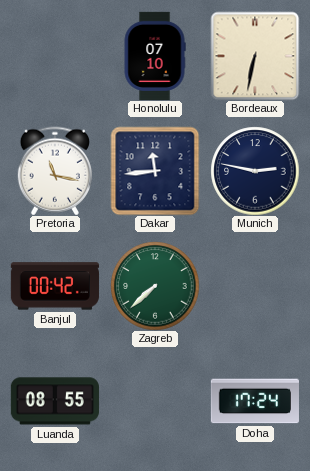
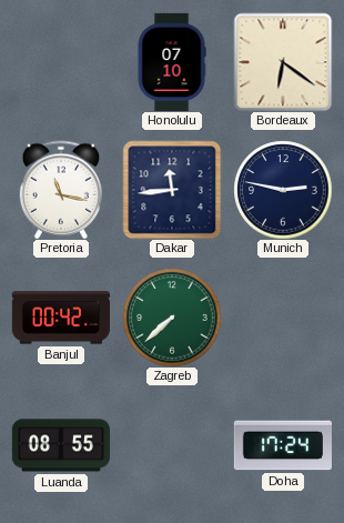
Bordeaux: 6:32 -> 6:21
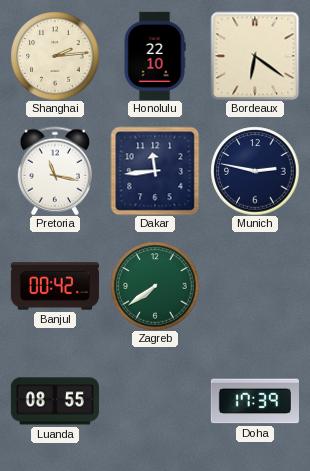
Shanghai: none -> 2:14
Honolulu: 07:10 -> 22:10
Zagreb: 7:38 -> 7:39
Doha: 17:24 -> 17:39
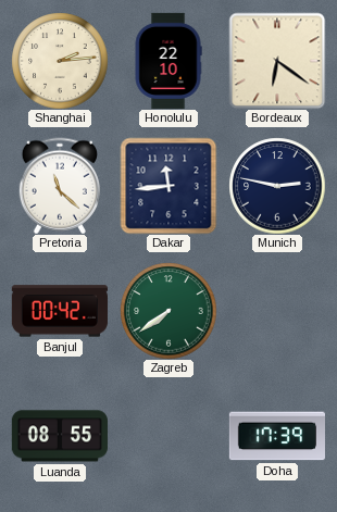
Pretoria: 11:17 -> 11:22
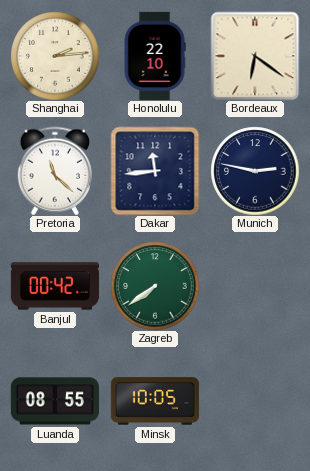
Minsk: none -> 10:05
Doha: 17:39 -> none
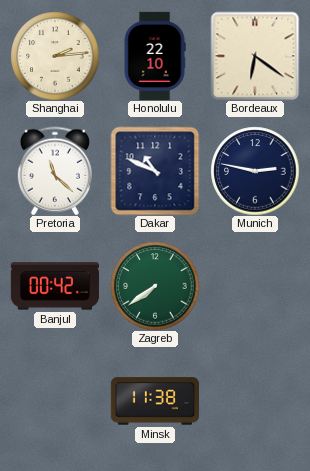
Dakar: 11:44 -> 10:49
Luanda: 08:55 -> none
Minsk: 10:05 -> 11:38
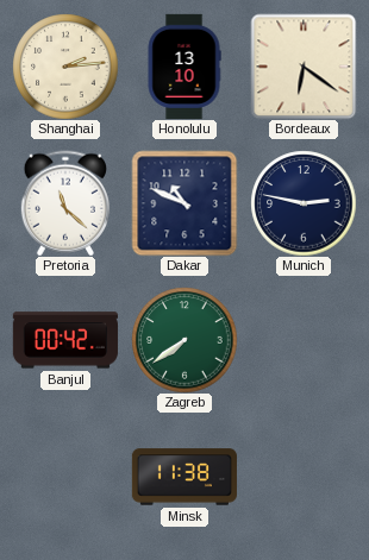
Honolulu: 22:10 -> 13:10
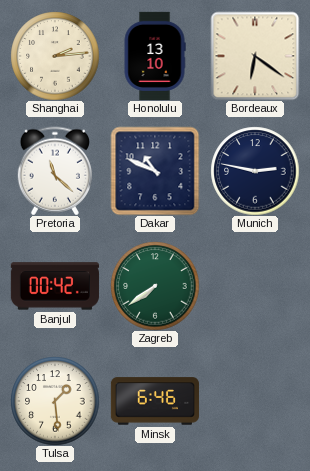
Tulsa: none -> 1:29
Minsk: 11:38 -> 6:46
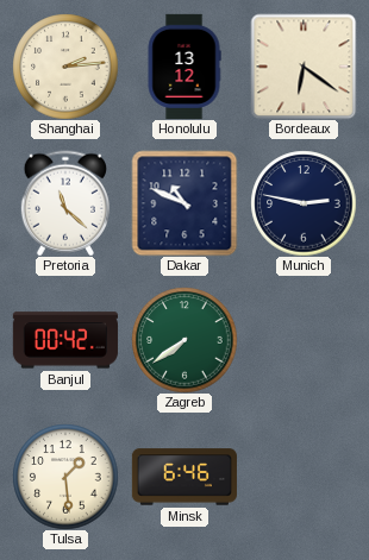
Honolulu: 13:10 -> 13:12
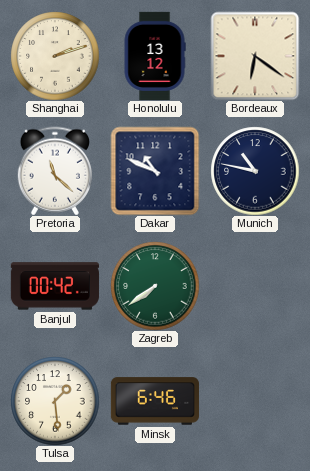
Shanghai: 2:14 -> 2:12
Munich: 2:47 -> 10:47
